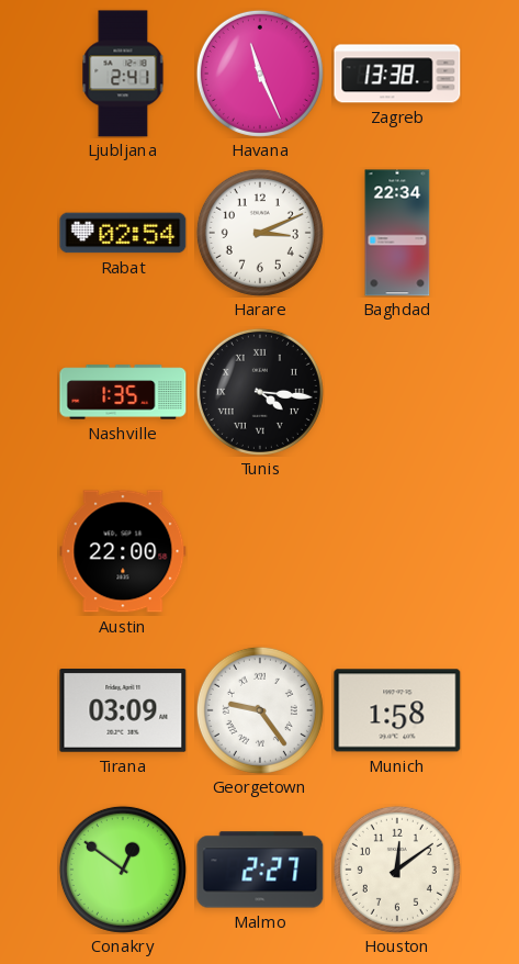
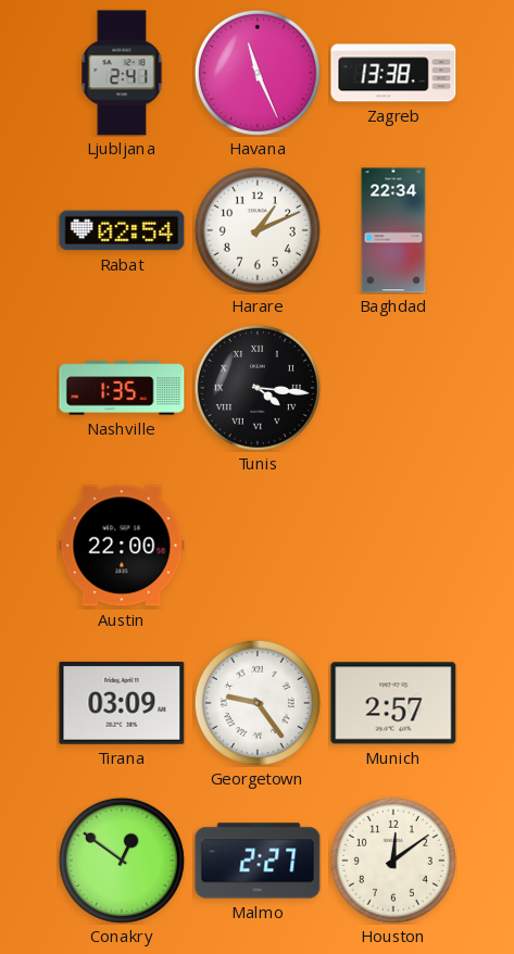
Harare: 3:11 -> 1:11
Munich: 1:58 -> 2:57
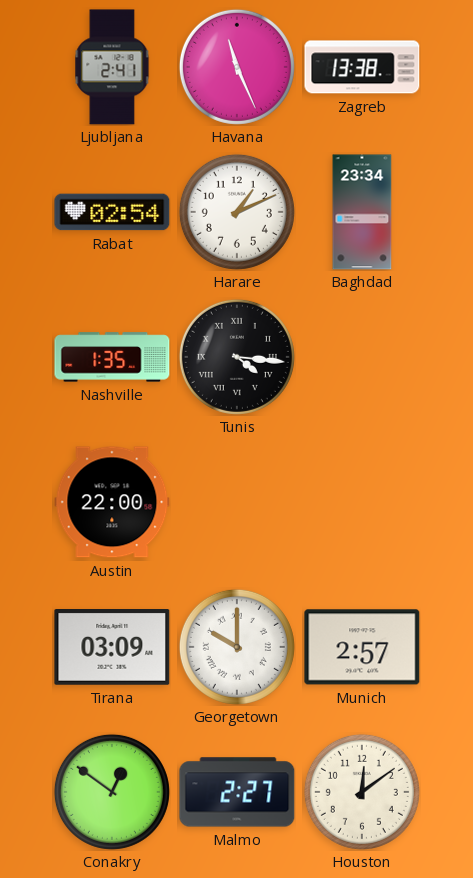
Baghdad: 22:34 -> 23:34
Georgetown: 9:24 -> 10:00
